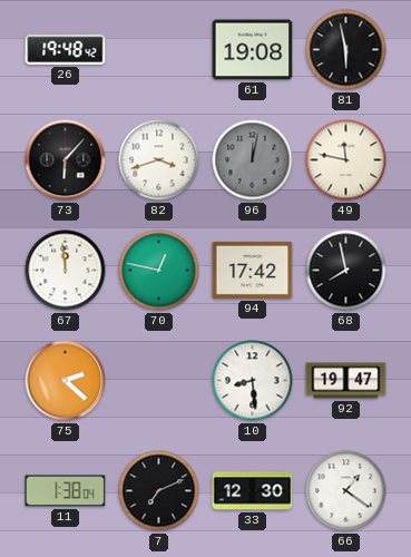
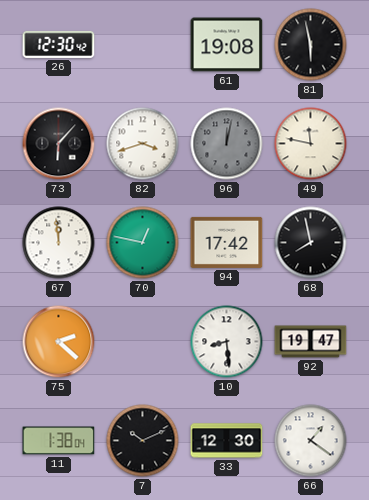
26: 19:48 -> 12:30
7: 7:11 -> 10:11
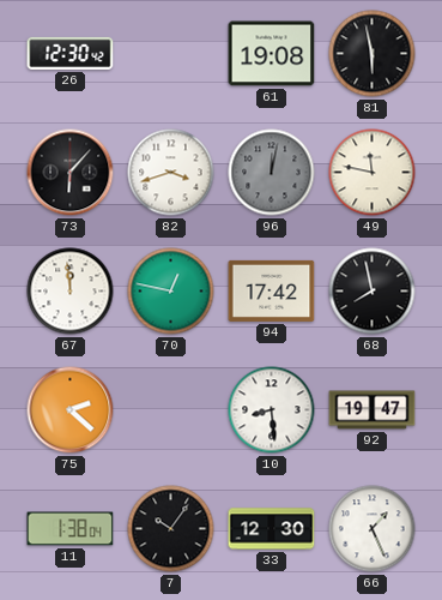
7: 10:11 -> 10:06
66: 1:21 -> 1:26
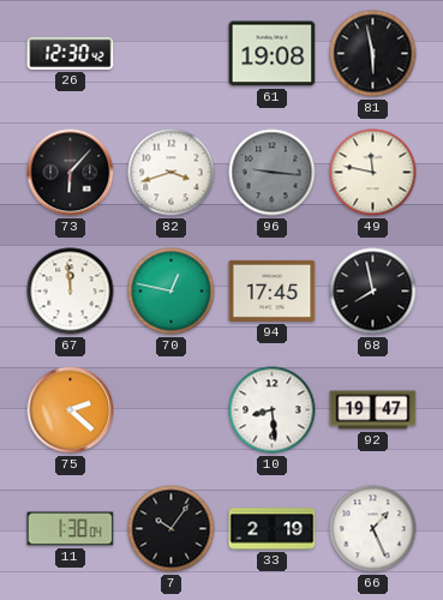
96: 12:02 -> 9:16
94: 17:42 -> 17:45
33: 12:30 -> 2:19
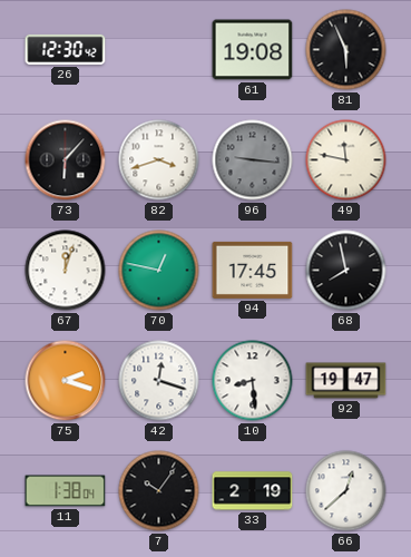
81: 5:58 -> 5:56
67: 11:59 -> 12:03
75: 2:22 -> 2:18
42: none -> 12:18
66: 1:26 -> 12:38
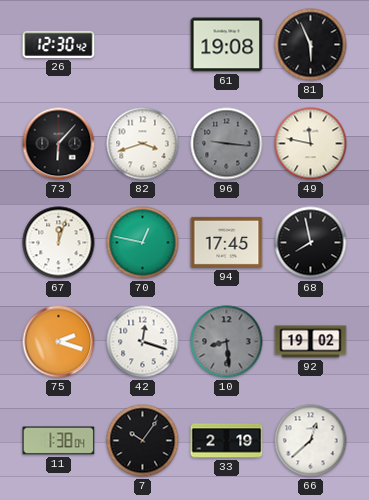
10 dial: white -> grey
92: 19:47 -> 19:02
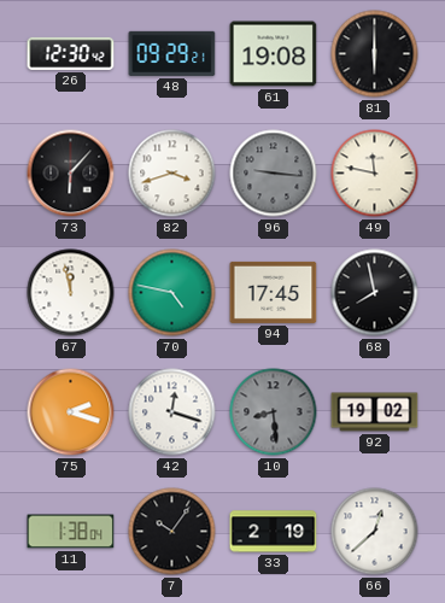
48: none -> 09:29
81: 5:56 -> 6:00
67: 12:03 -> 11:58
70: 12:47 -> 4:47
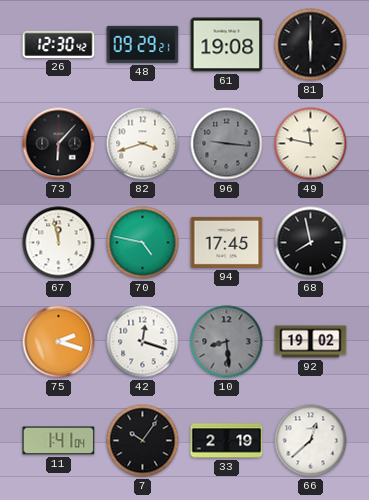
11: 1:38 -> 1:41
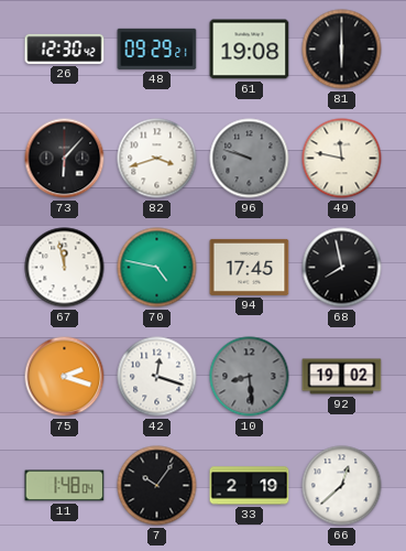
96: 9:16 -> 9:48
11: 1:41 -> 1:48
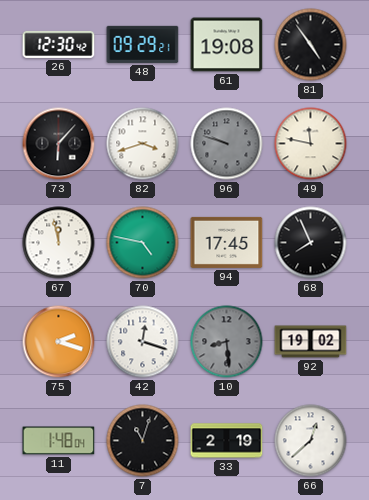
81: 6:00 -> 4:54
68: 7:58 -> 7:56
7: 10:06 -> 11:03
